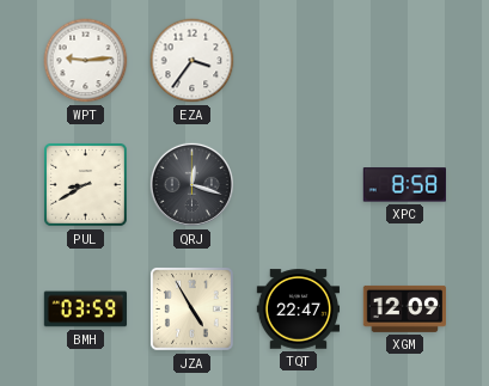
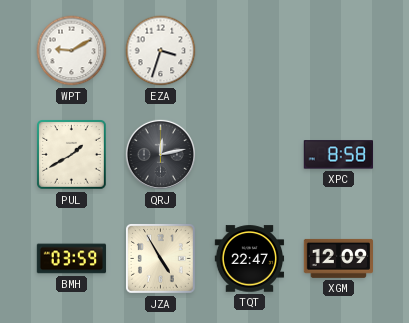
WPT: 9:14 -> 9:10
EZA: 3:36 -> 3:33
PUL: 8:40 -> 1:40
QRJ: 12:18 -> 12:13
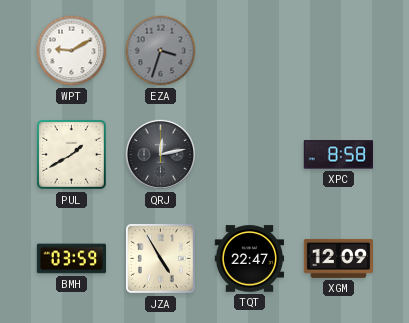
EZA dial: white -> grey
